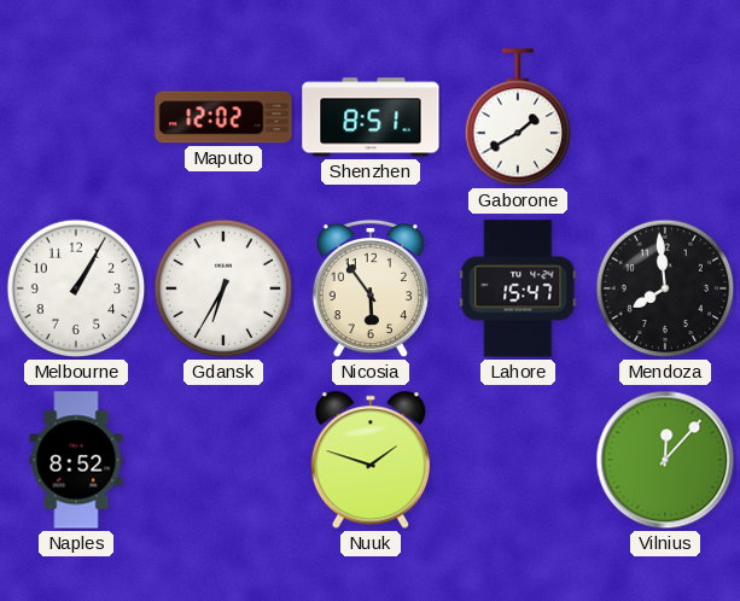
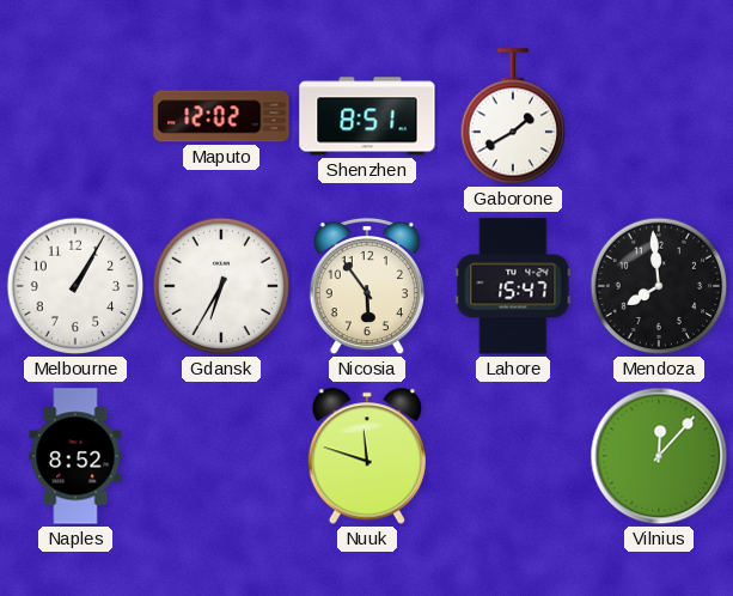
Nuuk: 1:48 -> 11:48
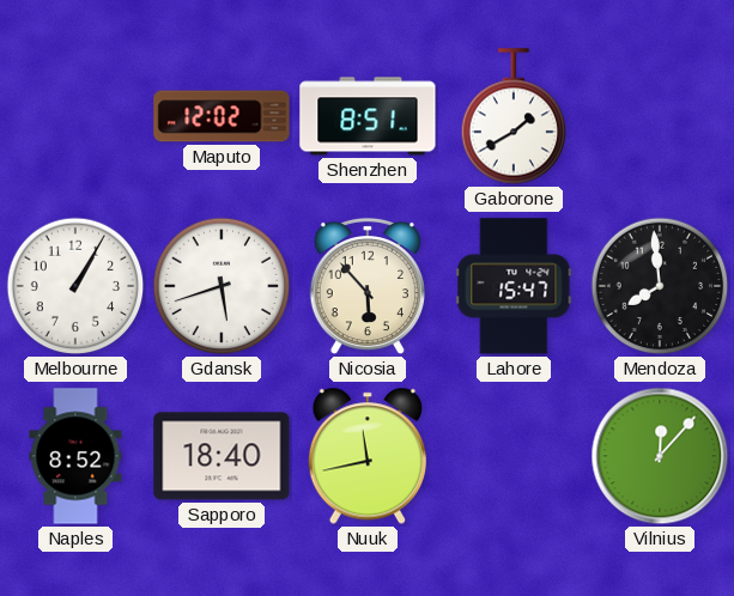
Gdansk: 6:35 -> 5:42
Nicosia: 5:54 -> 5:53
Sapporo: none -> 18:40
Nuuk: 11:48 -> 11:43
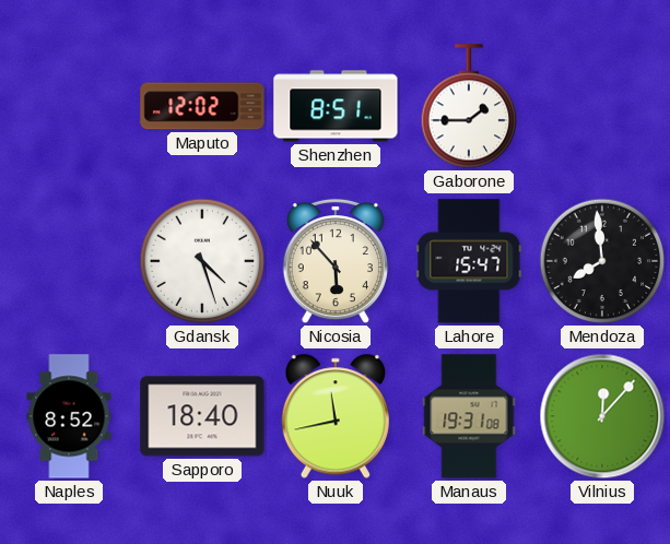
Gaborone: 1:40 -> 1:45
Melbourne: 1:05 -> none
Gdansk: 5:42 -> 4:27
Manaus: none -> 19:31
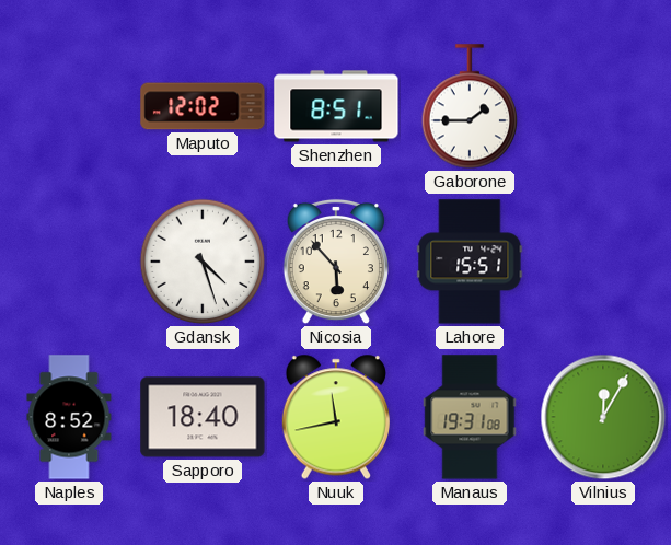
Lahore: 15:47 -> 15:51
Mendoza: 7:59 -> none
Vilnius: 12:07 -> 12:05
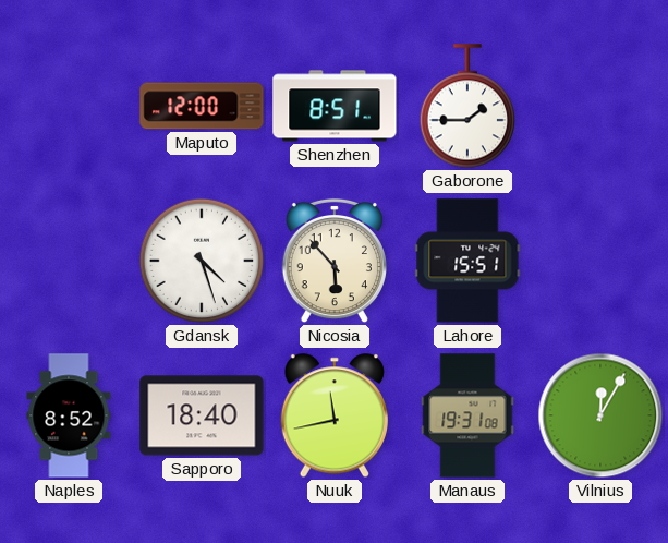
Maputo: 12:02 -> 12:00
